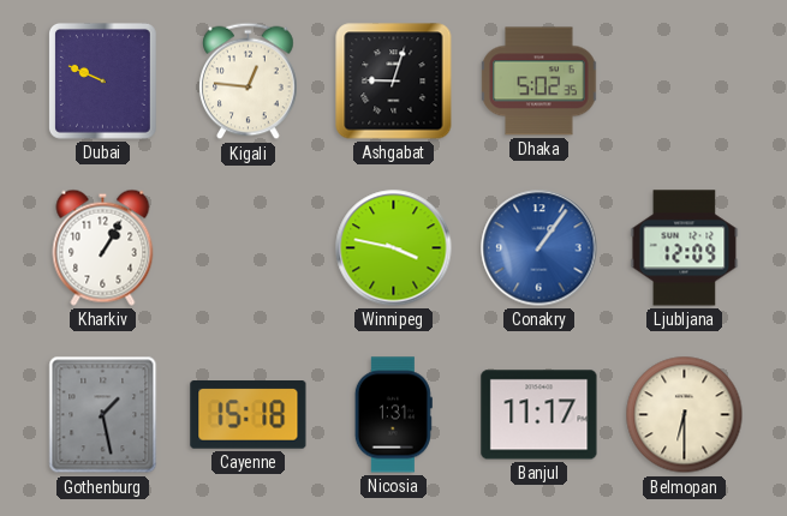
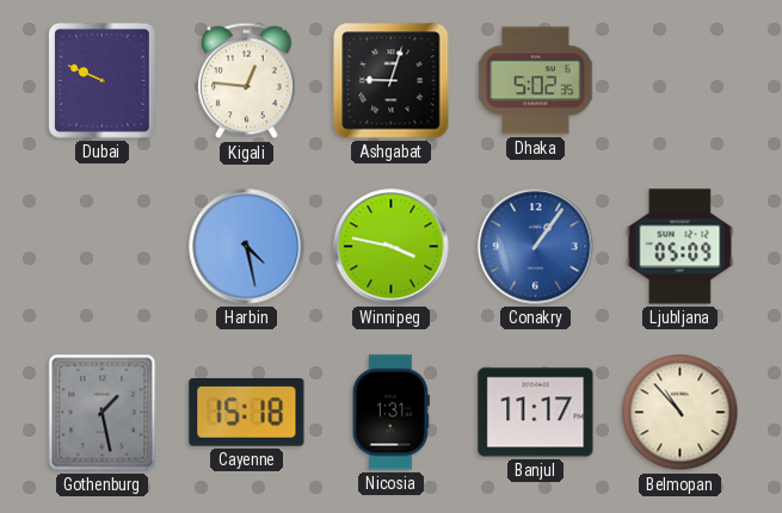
Kharkiv: 1:05 -> none
Harbin: none -> 4:28
Ljubljana: 12:09 -> 05:09
Belmopan: 6:30 -> 10:53
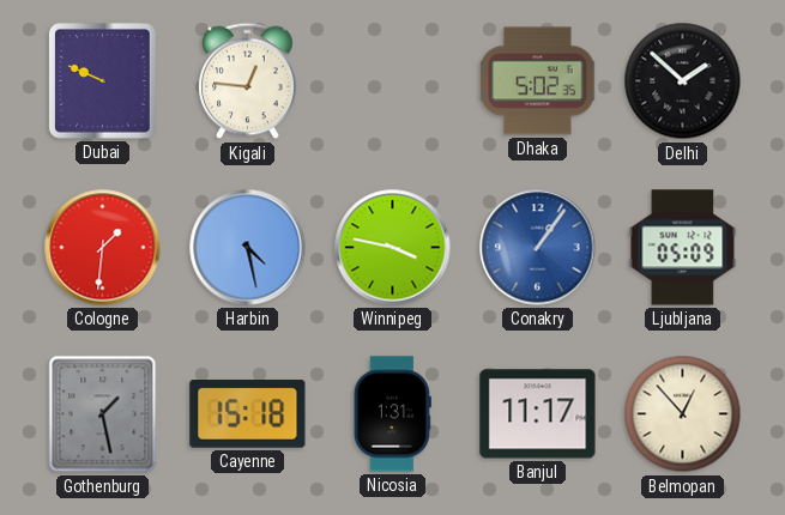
Ashgabat: 9:03 -> none
Delhi: none -> 1:52
Cologne: none -> 1:31
Belmopan: 10:53 -> 12:53
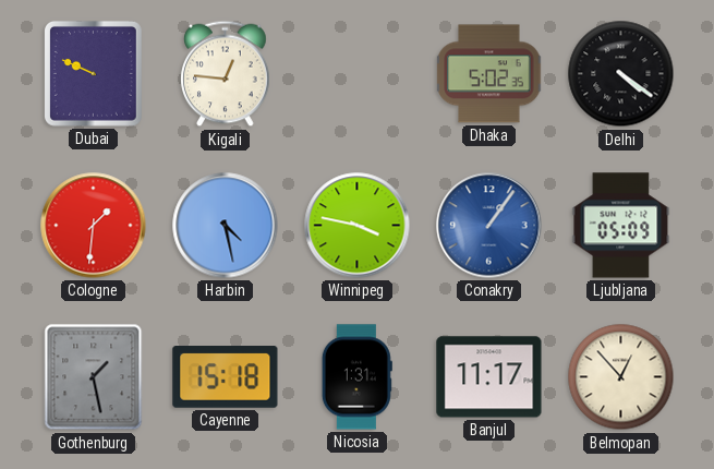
Delhi: 1:52 -> 4:21
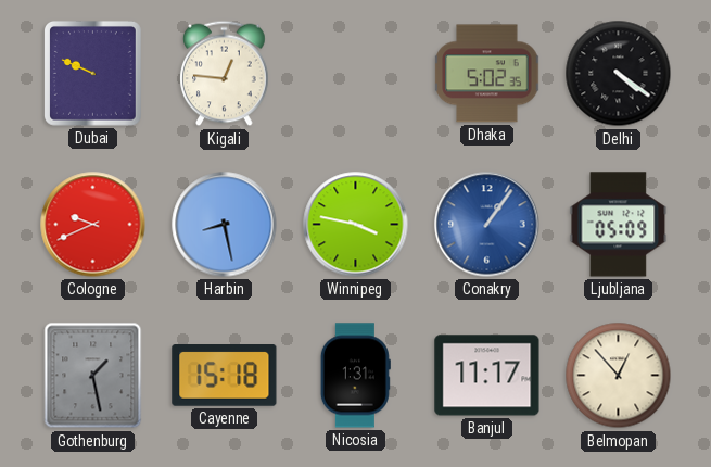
Cologne: 1:31 -> 9:41
Harbin: 4:28 -> 8:28
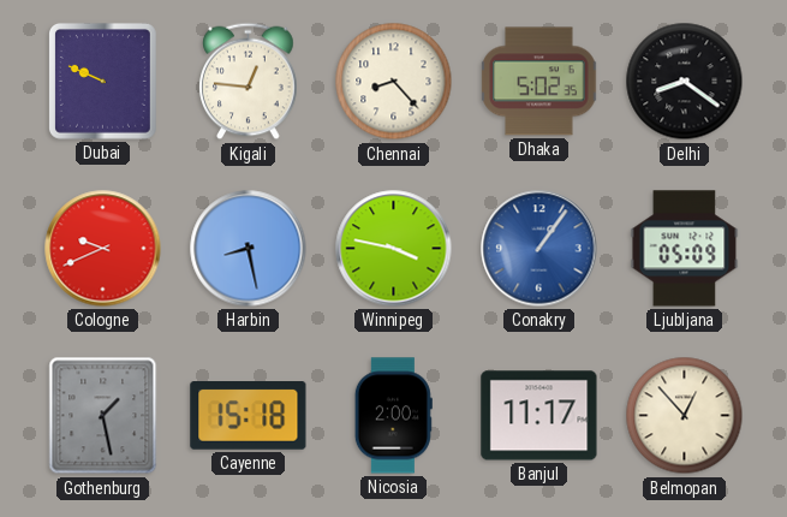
Chennai: none -> 8:23
Delhi: 4:21 -> 8:21
Nicosia: 1:31 -> 2:00
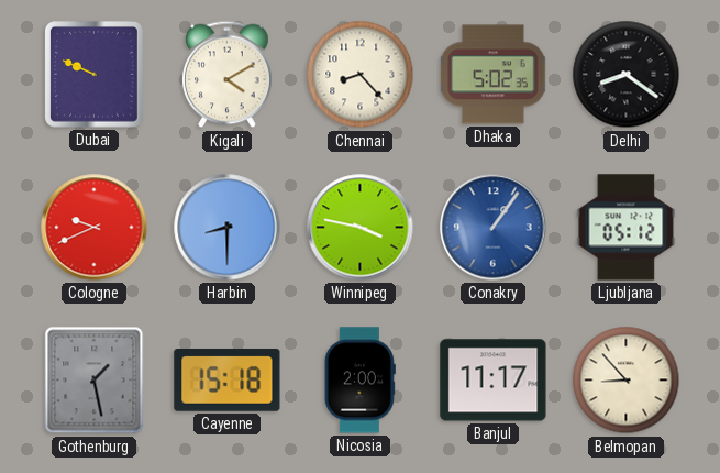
Kigali: 12:46 -> 4:10
Harbin: 8:28 -> 8:30
Ljubljana: 05:09 -> 05:12
Belmopan: 12:53 -> 8:53
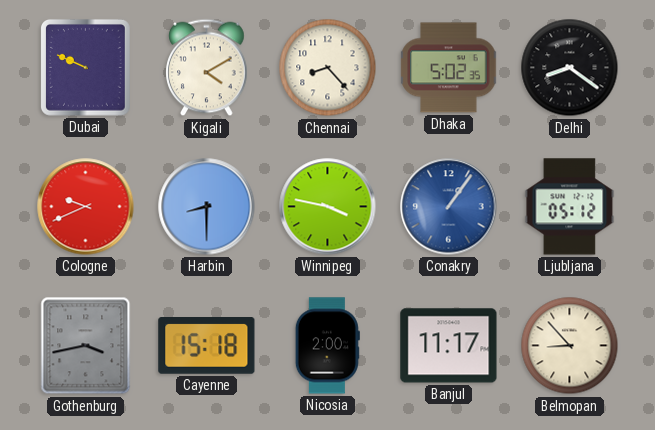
Gothenburg: 1:28 -> 3:43
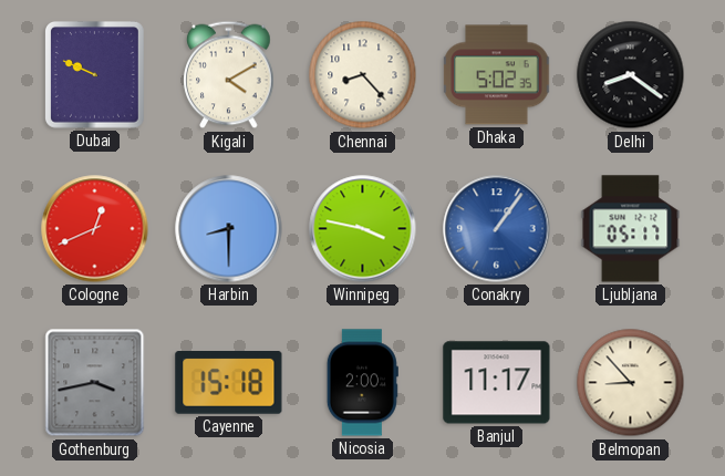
Cologne: 9:41 -> 12:41
Ljubljana: 05:12 -> 05:17
